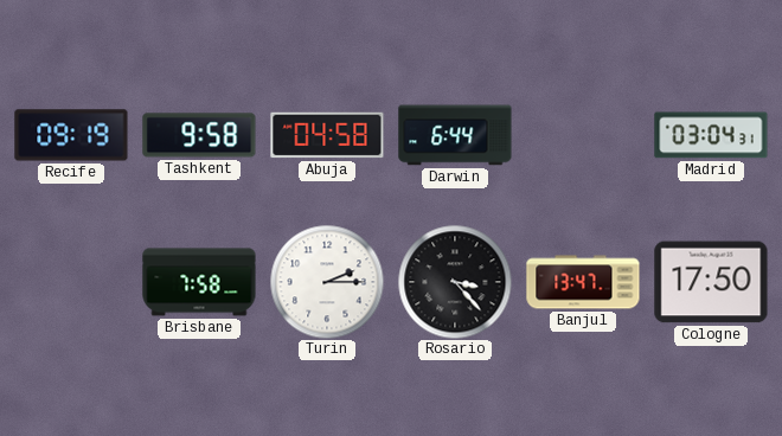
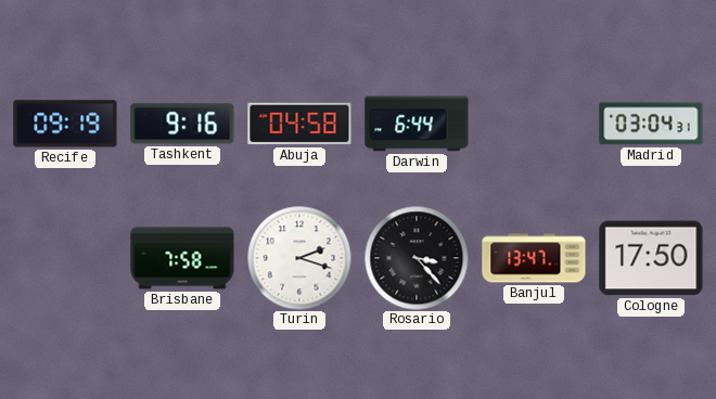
Tashkent: 9:58 -> 9:16
Turin: 2:15 -> 2:18
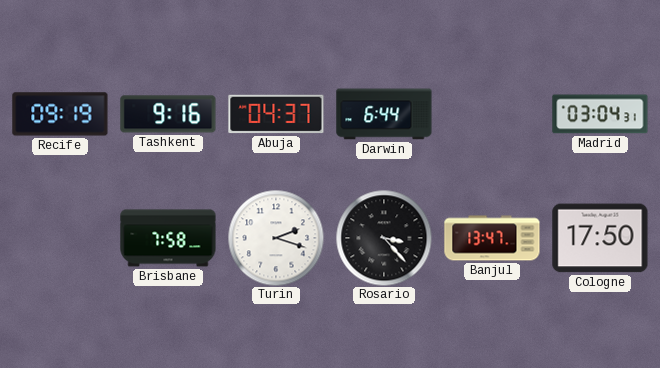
Abuja: 04:58 -> 04:37
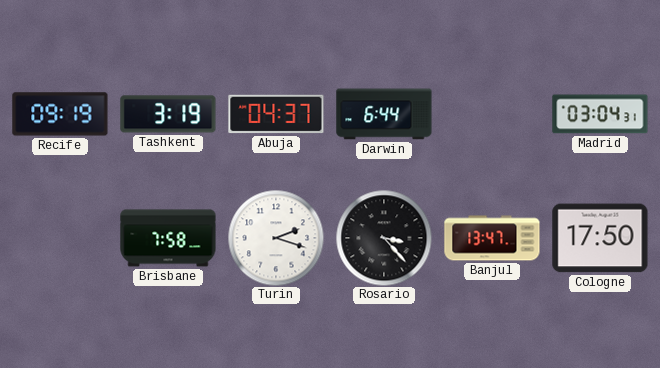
Tashkent: 9:16 -> 3:19
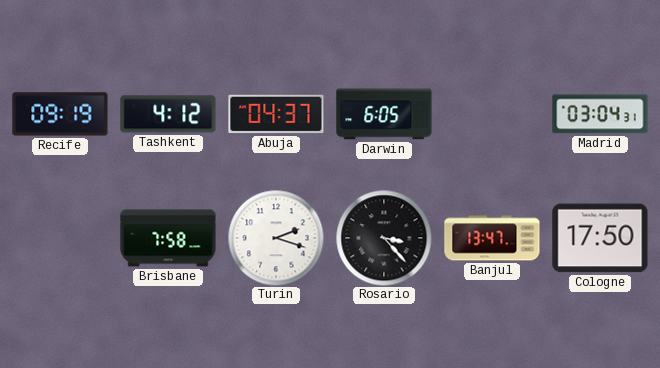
Tashkent: 3:19 -> 4:12
Darwin: 6:44 -> 6:05
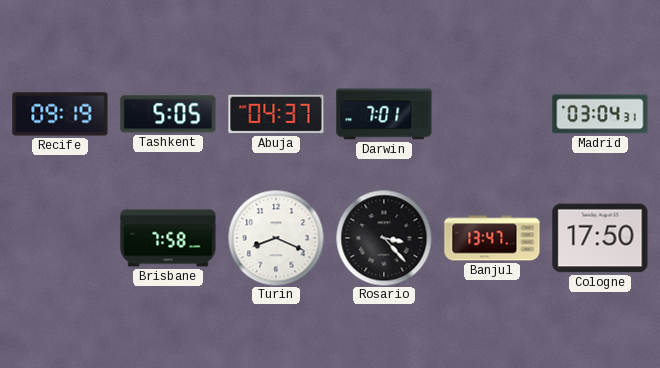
Tashkent: 4:12 -> 5:05
Darwin: 6:05 -> 7:01
Turin: 2:18 -> 8:19
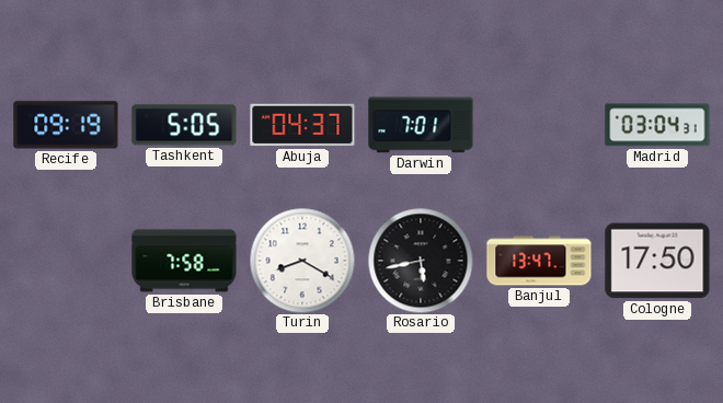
Turin: 8:19 -> 8:20
Rosario: 3:23 -> 5:43
